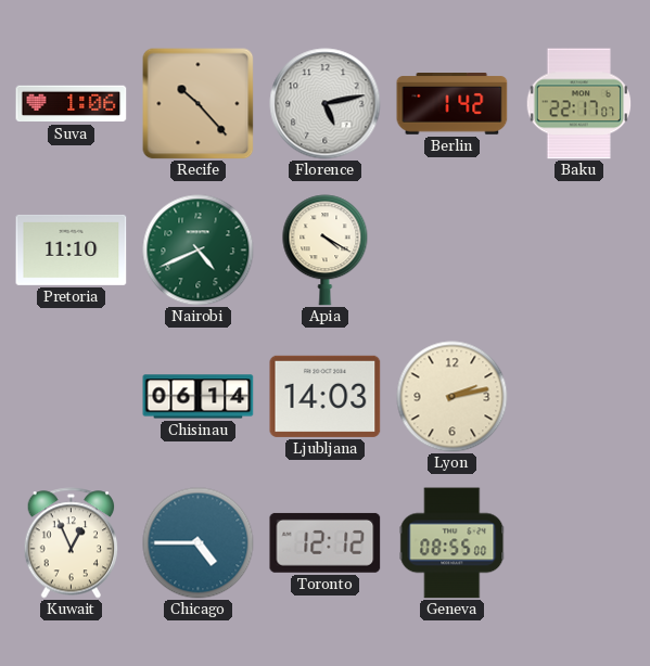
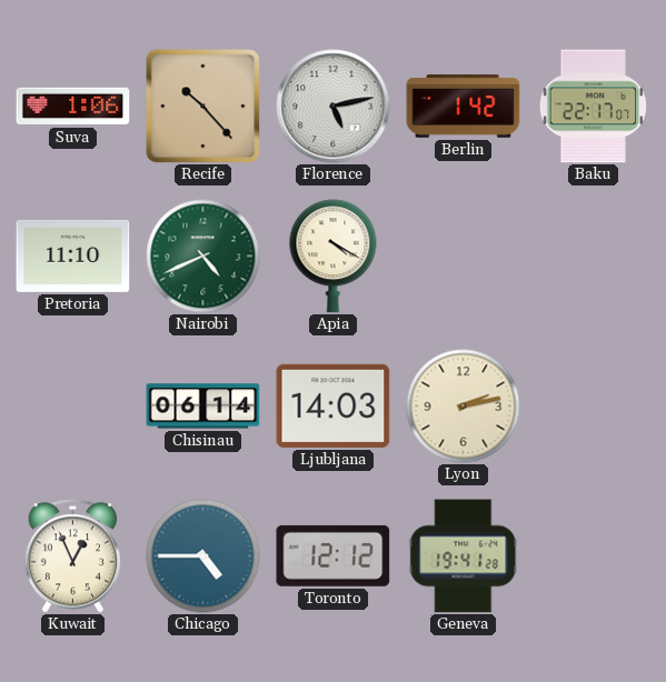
Geneva: 08:55 -> 19:41
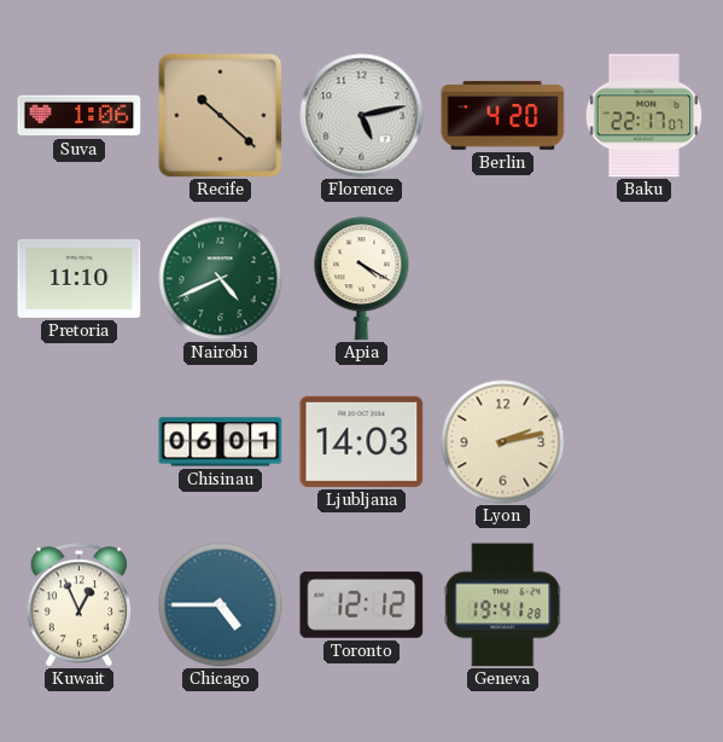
Recife: 10:23 -> 10:22
Berlin: 1:42 -> 4:20
Chisinau: 06:14 -> 06:01
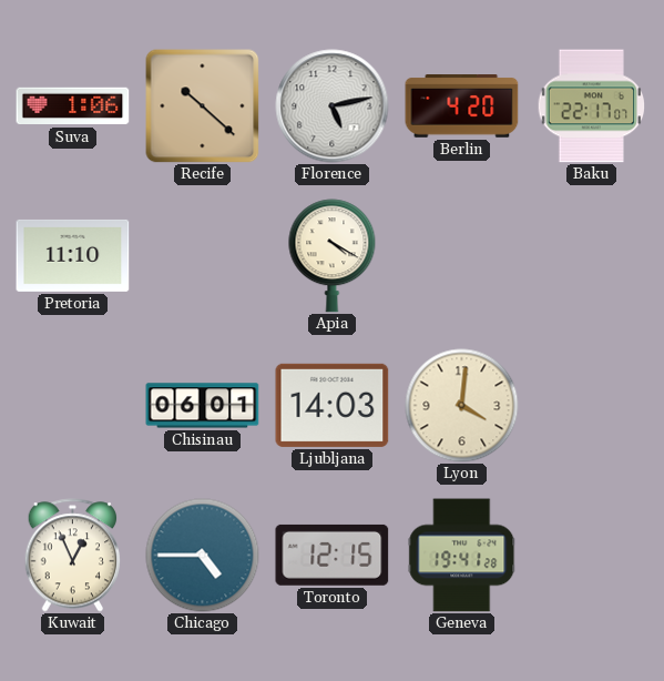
Nairobi: 4:41 -> none
Lyon: 2:13 -> 4:01
Toronto: 12:12 -> 12:15
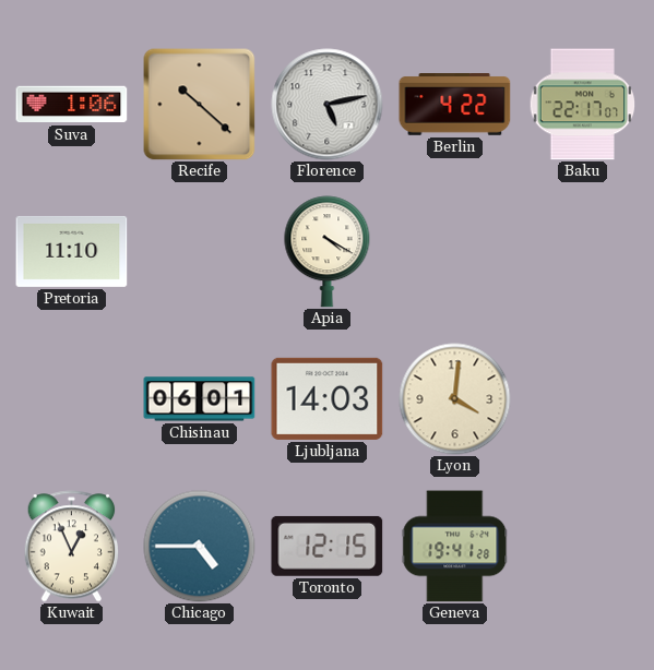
Berlin: 4:20 -> 4:22
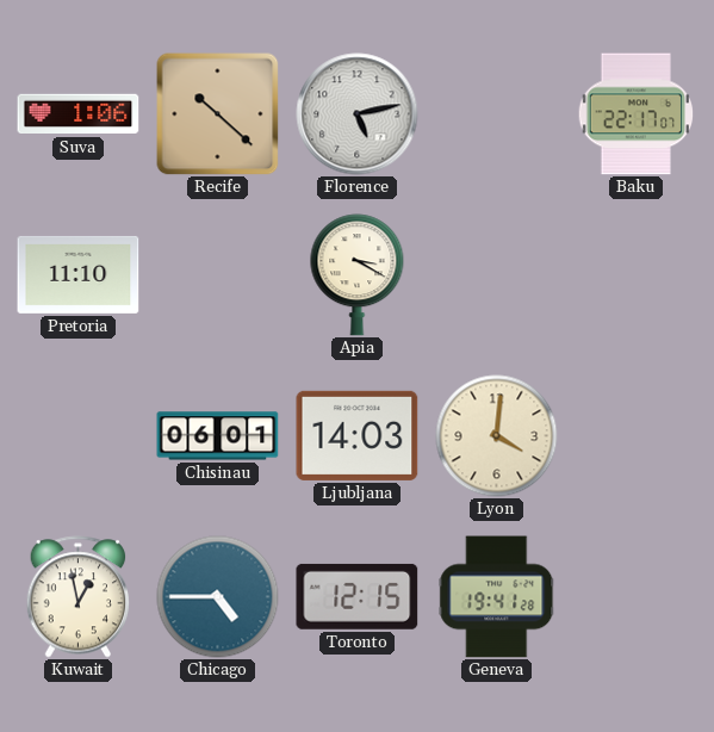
Berlin: 4:22 -> none
Apia: 4:20 -> 3:20
Kuwait: 12:56 -> 12:58
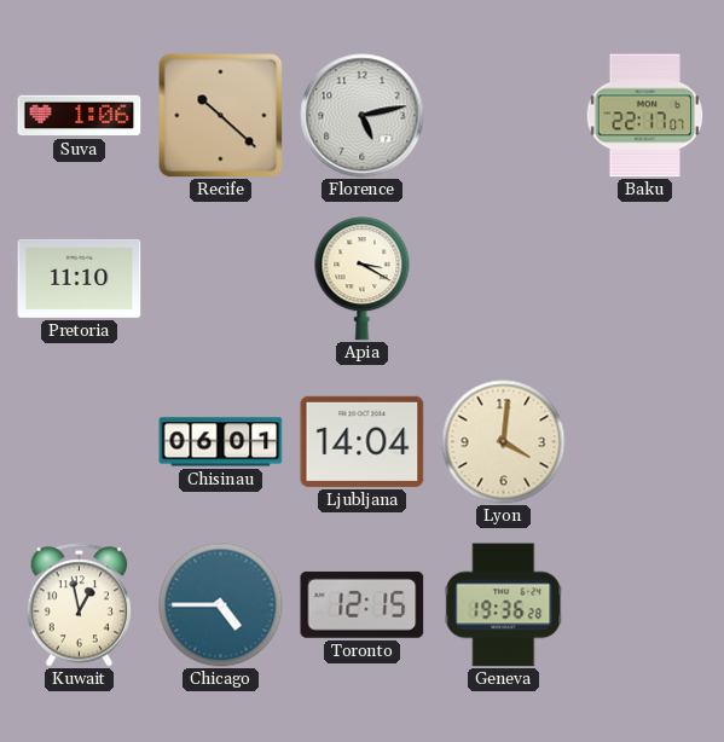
Ljubljana: 14:03 -> 14:04
Geneva: 19:41 -> 19:36
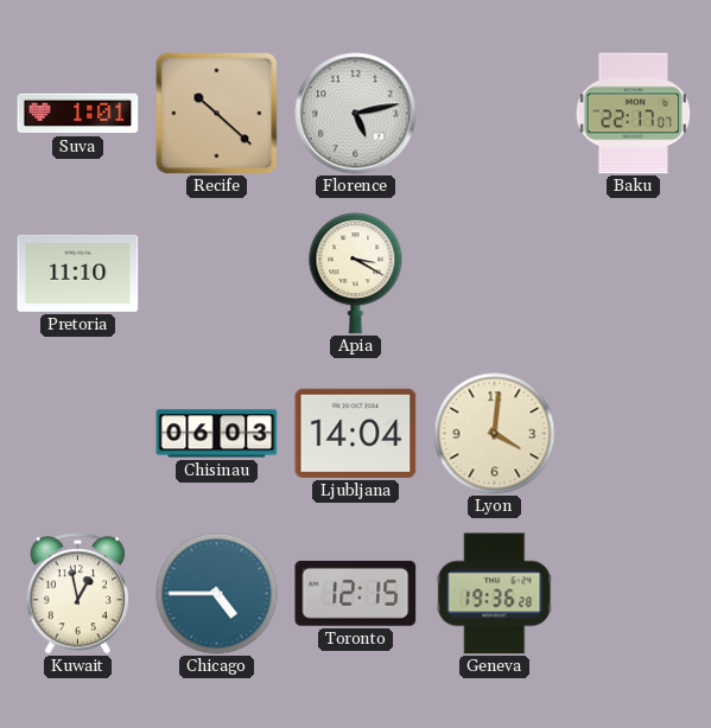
Suva: 1:06 -> 1:01
Chisinau: 06:01 -> 06:03
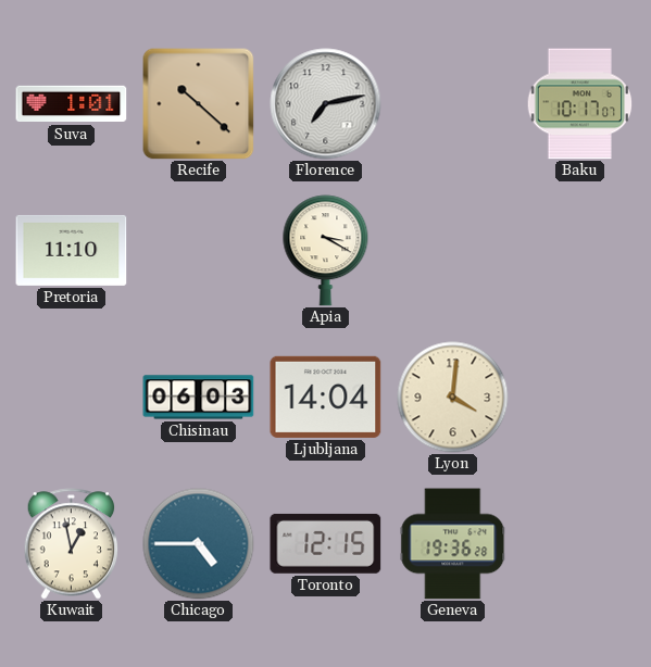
Florence: 5:13 -> 7:13
Baku: 22:17 -> 10:17
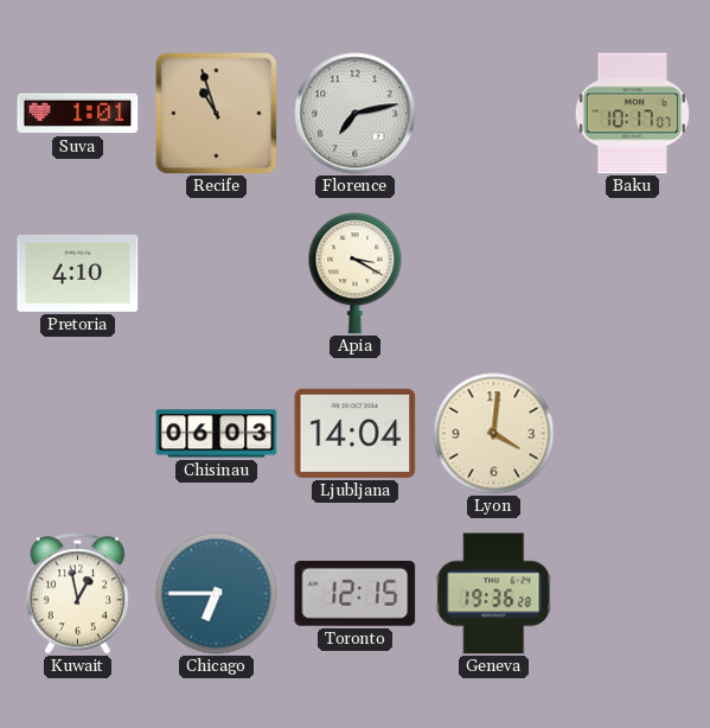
Recife: 10:22 -> 10:57
Pretoria: 11:10 -> 4:10
Chicago: 4:45 -> 6:45
